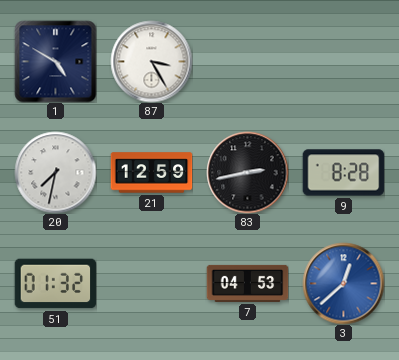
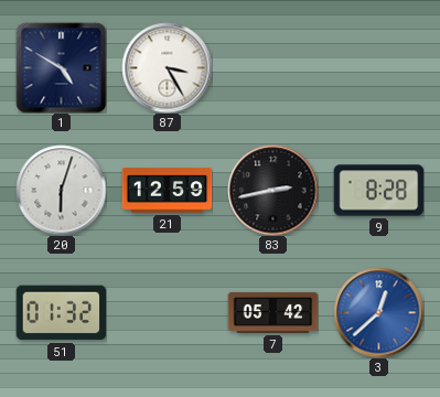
20: 7:32 -> 6:03
7: 04:53 -> 05:42
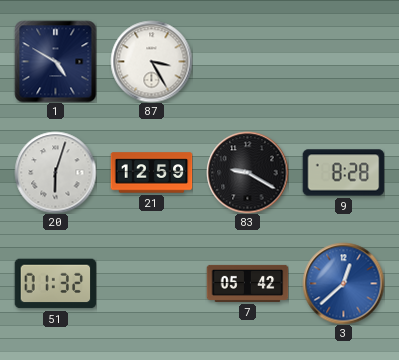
83: 2:43 -> 9:20
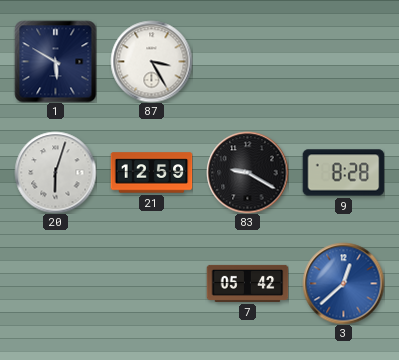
1: 4:50 -> 5:50
51: 01:32 -> none
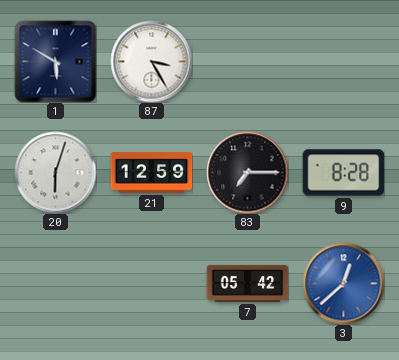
83: 9:20 -> 7:15
